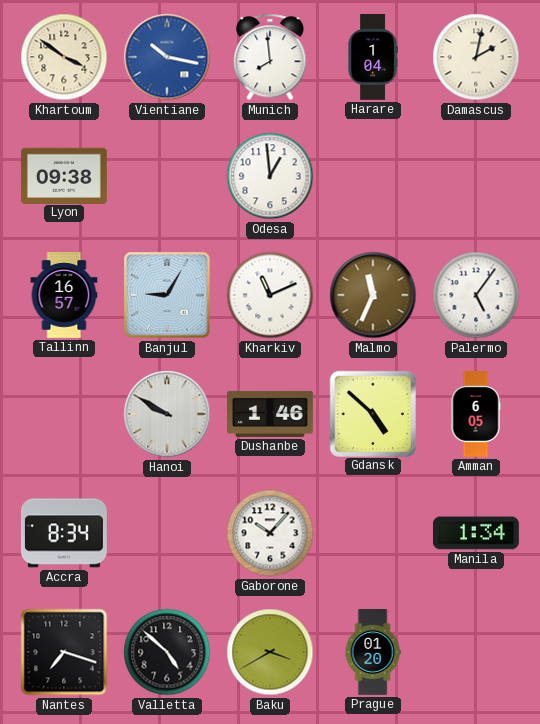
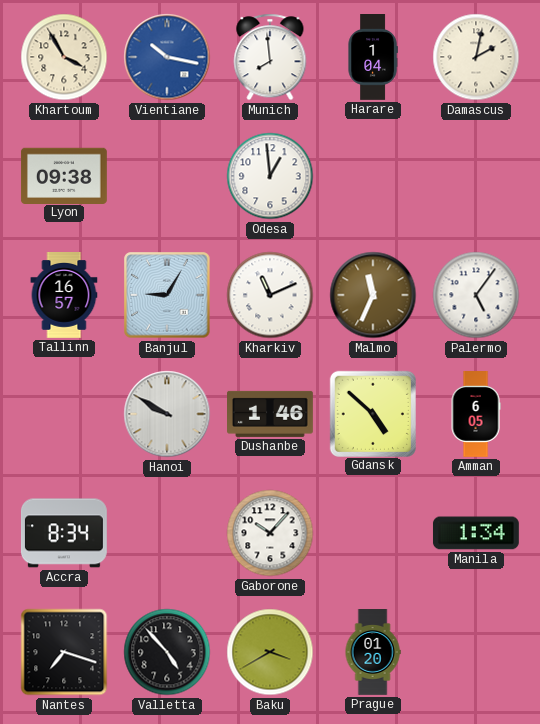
Khartoum: 3:51 -> 3:55
Valletta: 4:52 -> 4:53
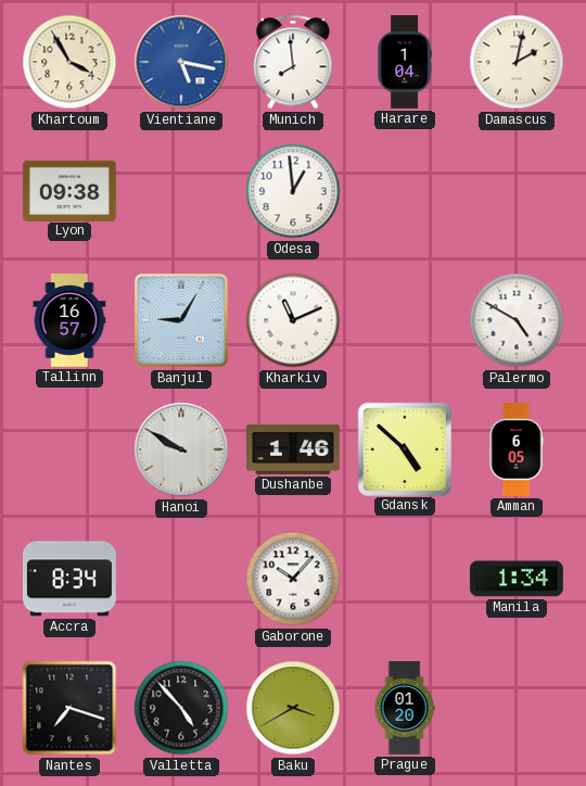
Vientiane: 10:17 -> 5:17
Malmo: 11:34 -> none
Palermo: 5:06 -> 4:50
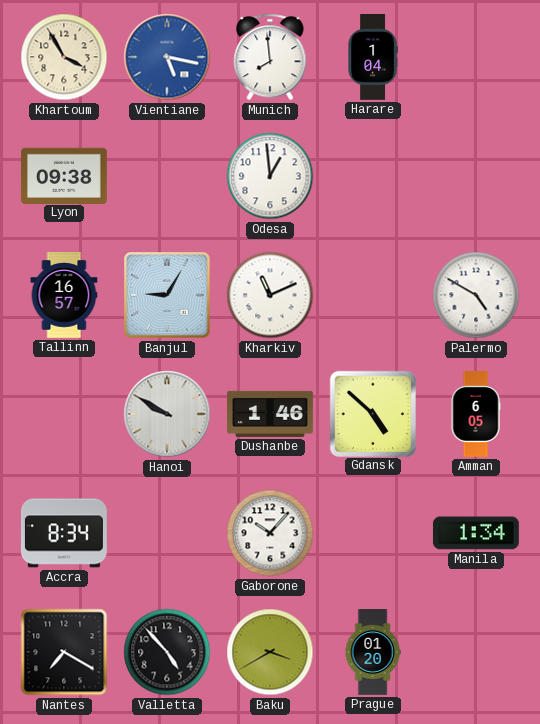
Damascus: 2:02 -> none
Nantes: 7:18 -> 7:20
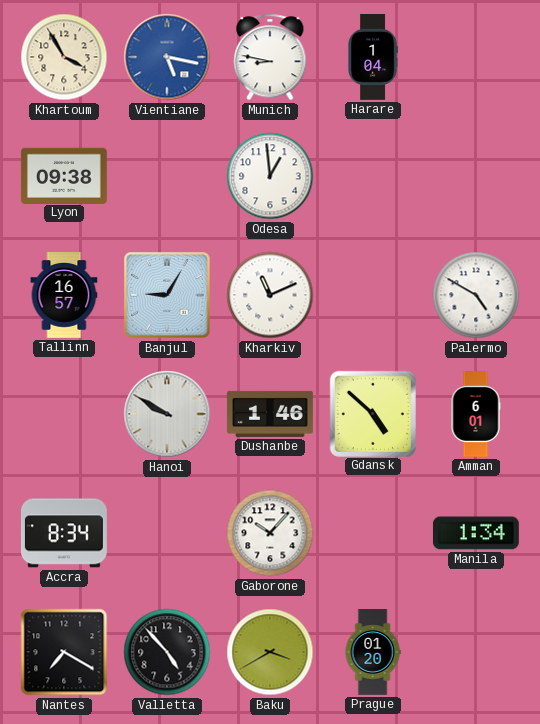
Munich: 7:59 -> 8:47
Amman: 6:05 -> 6:01
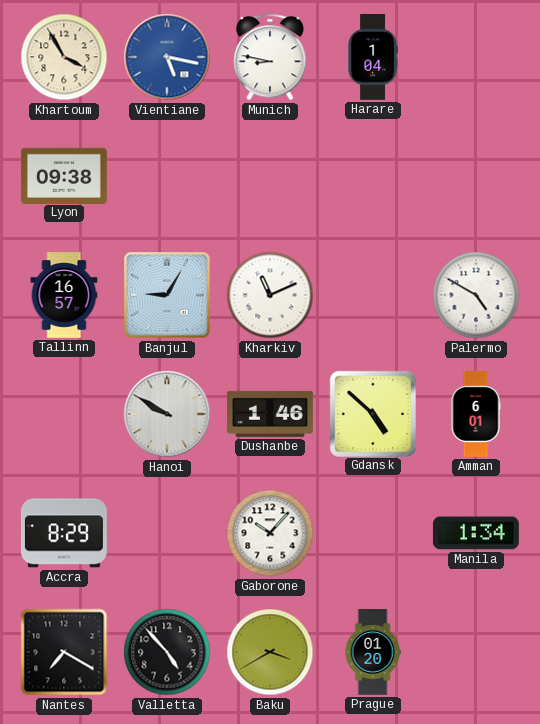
Odesa: 12:59 -> none
Accra: 8:34 -> 8:29
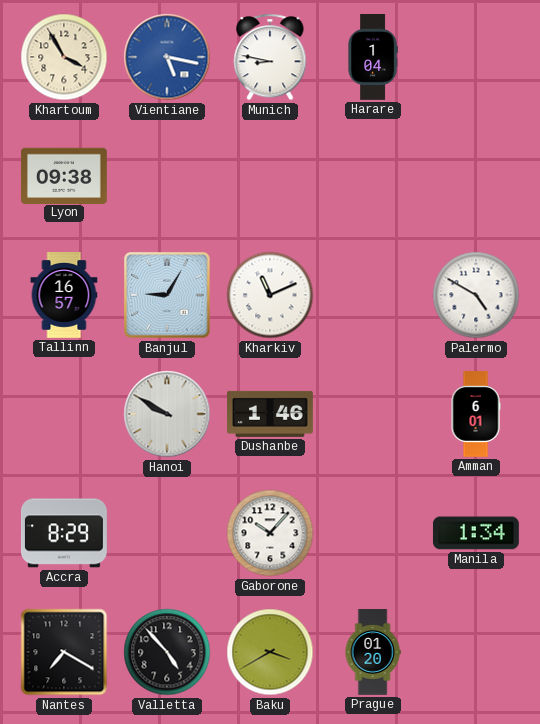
Gdansk: 4:52 -> none
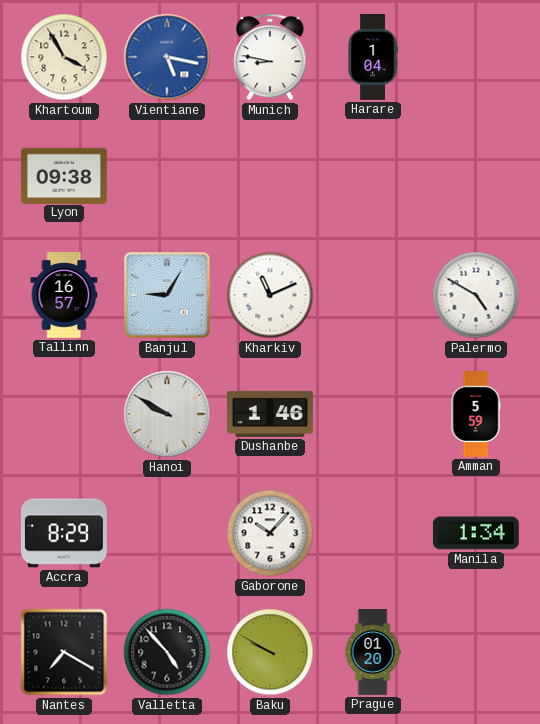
Amman: 6:01 -> 5:59
Baku: 3:40 -> 9:50
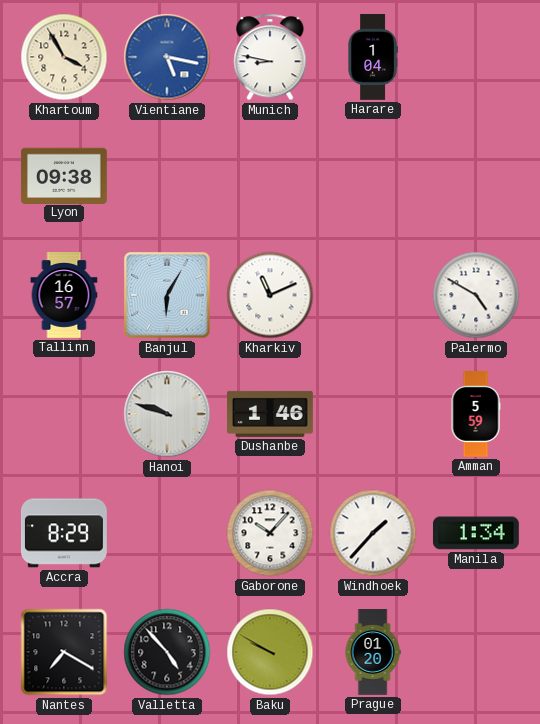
Banjul: 9:05 -> 6:05
Hanoi: 9:50 -> 9:48
Windhoek: none -> 1:37
